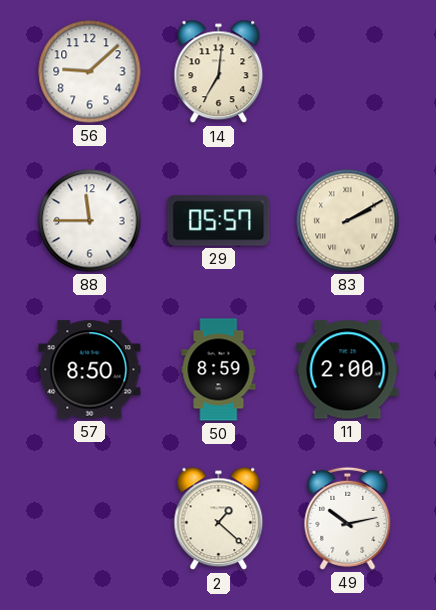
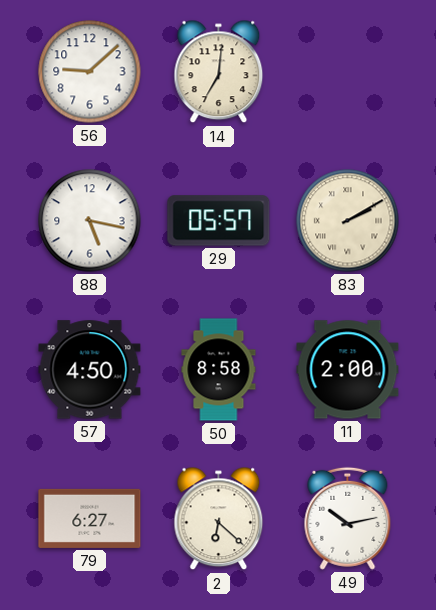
88: 11:45 -> 5:17
57: 8:50 -> 4:50
50: 8:59 -> 8:58
79: none -> 6:27
2: 1:22 -> 6:22
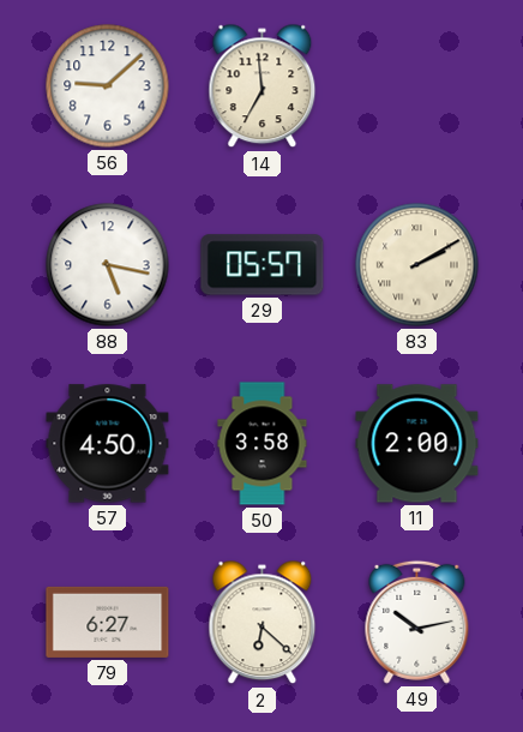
14: 7:01 -> 6:59
50: 8:58 -> 3:58
